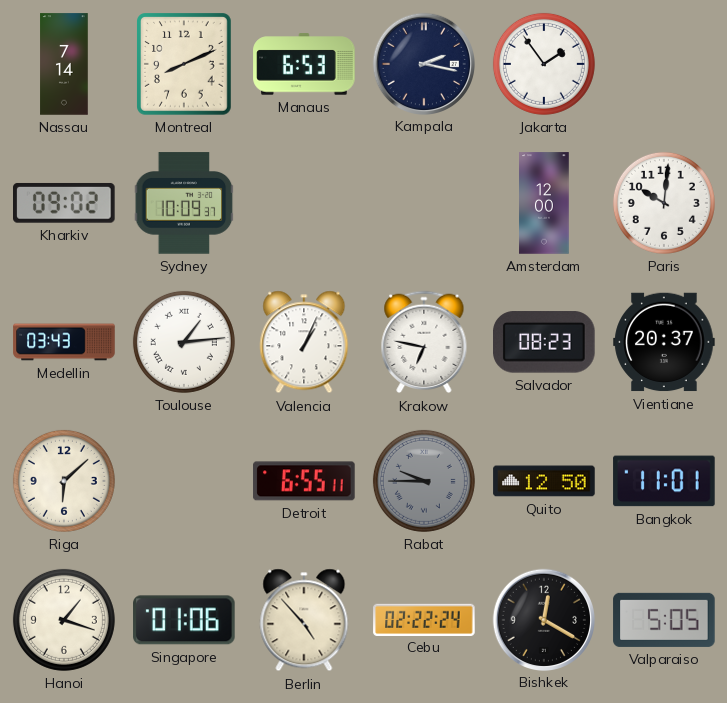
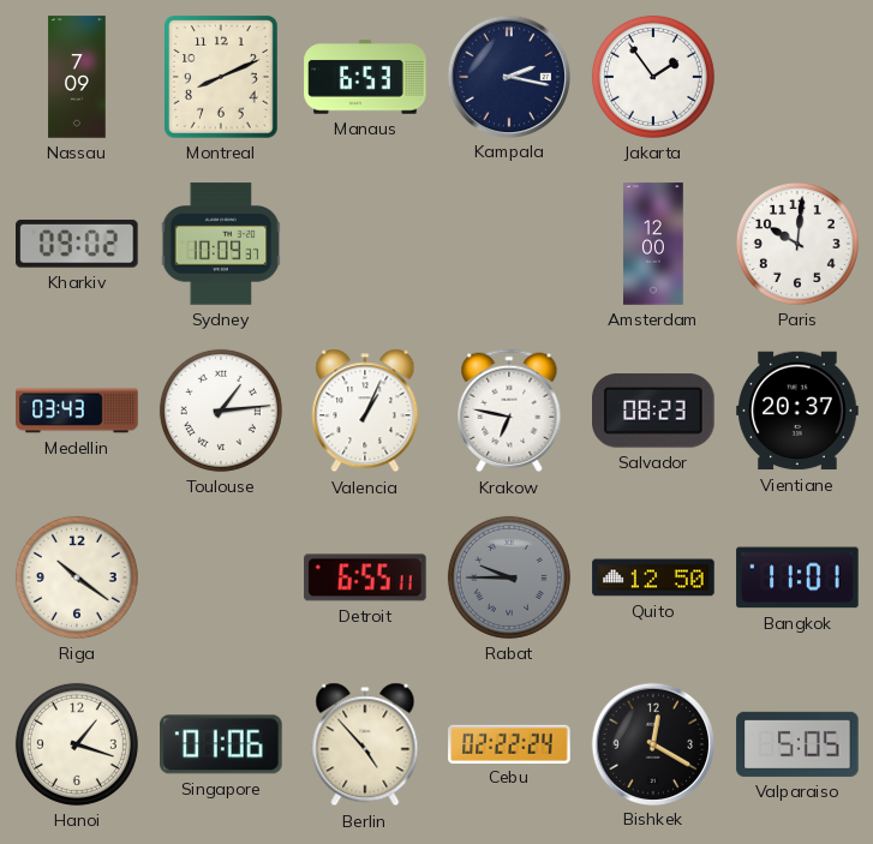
Nassau: 7:14 -> 7:09
Riga: 6:08 -> 10:21
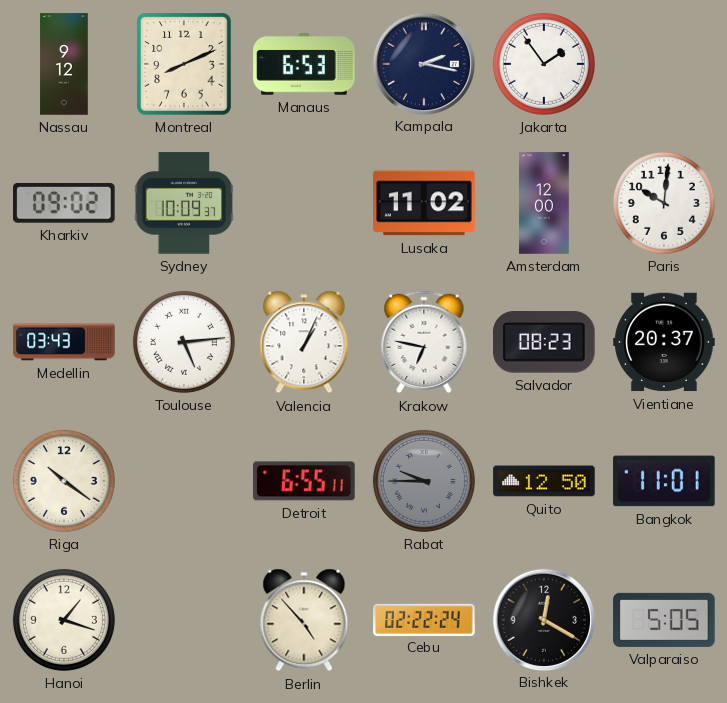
Nassau: 7:09 -> 9:12
Lusaka: none -> 11:02
Toulouse: 1:14 -> 5:14
Singapore: 01:06 -> none
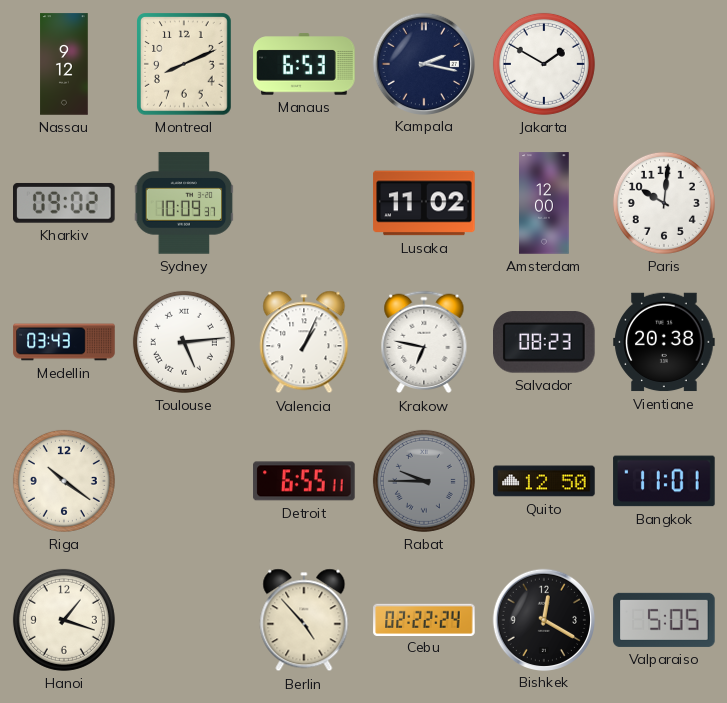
Jakarta: 1:54 -> 1:50
Vientiane: 20:37 -> 20:38
